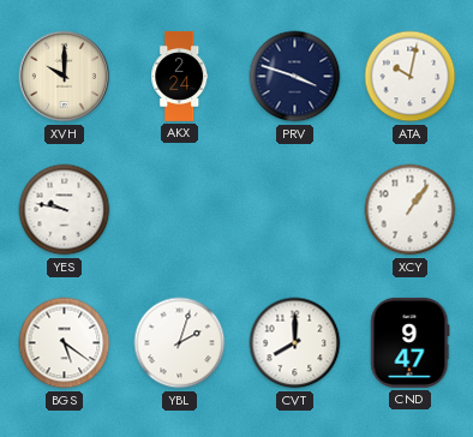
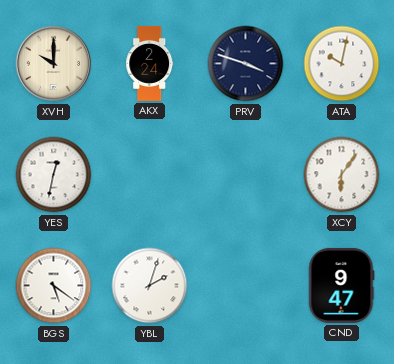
YES: 9:47 -> 12:32
XCY: 1:06 -> 6:06
CVT: 8:00 -> none
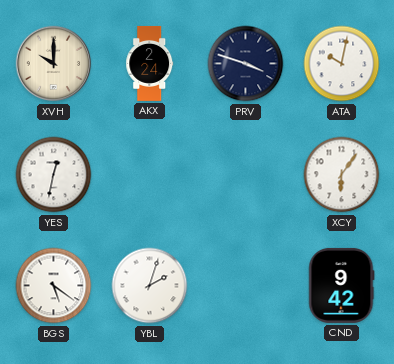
CND: 9:47 -> 9:42
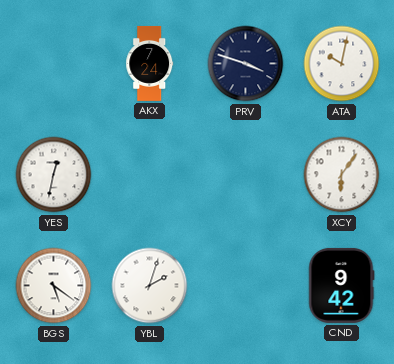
XVH: 10:00 -> none
AKX: 2:24 -> 7:24
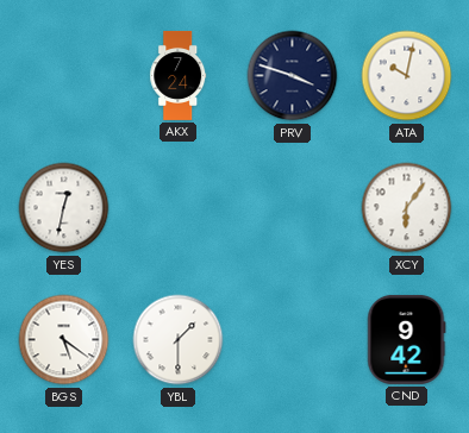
YBL: 2:03 -> 1:30
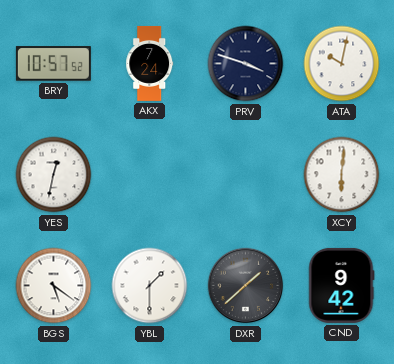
BRY: none -> 10:57
XCY: 6:06 -> 6:01
DXR: none -> 1:38
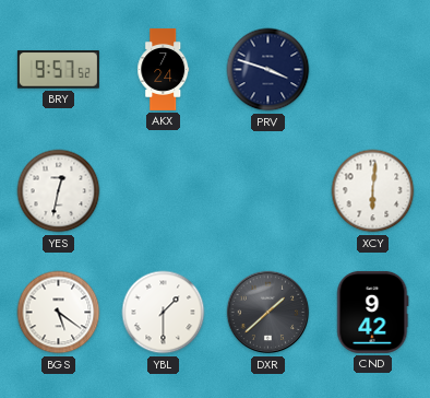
BRY: 10:57 -> 9:57
ATA: 10:02 -> none
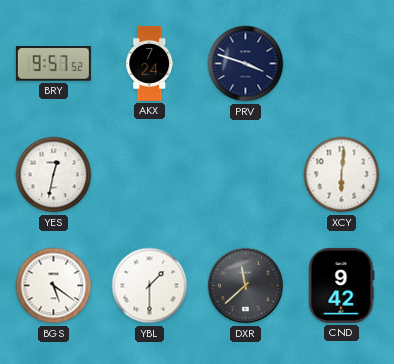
DXR: 1:38 -> 11:38
